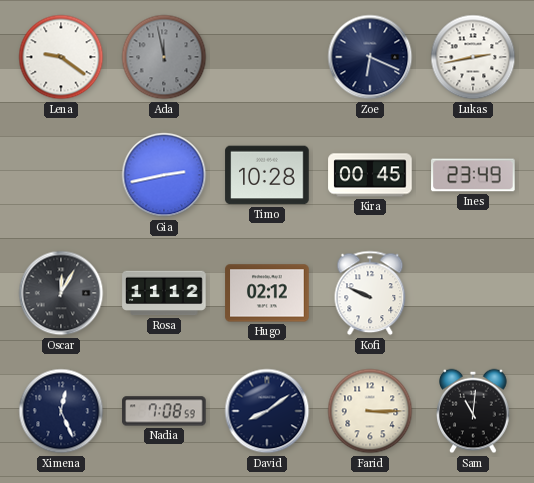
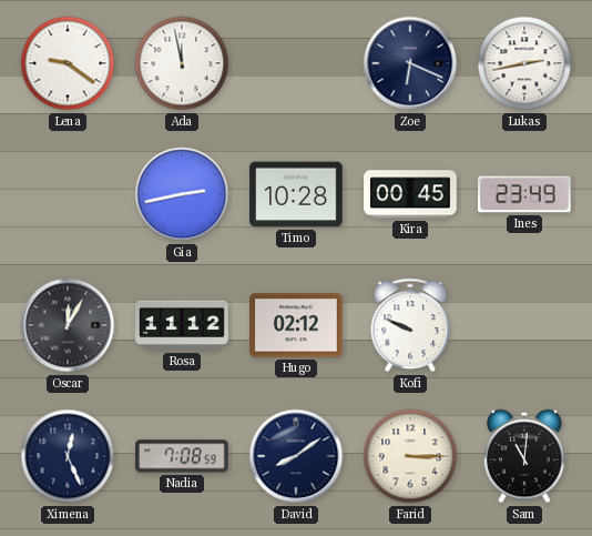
Ada dial: grey -> white
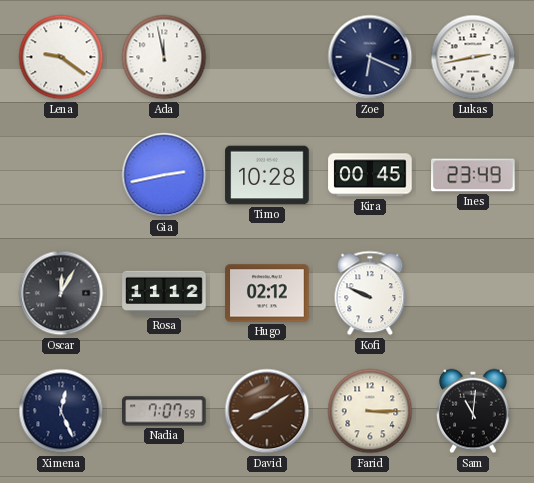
Nadia: 7:08 -> 7:07
David dial: navy -> brown
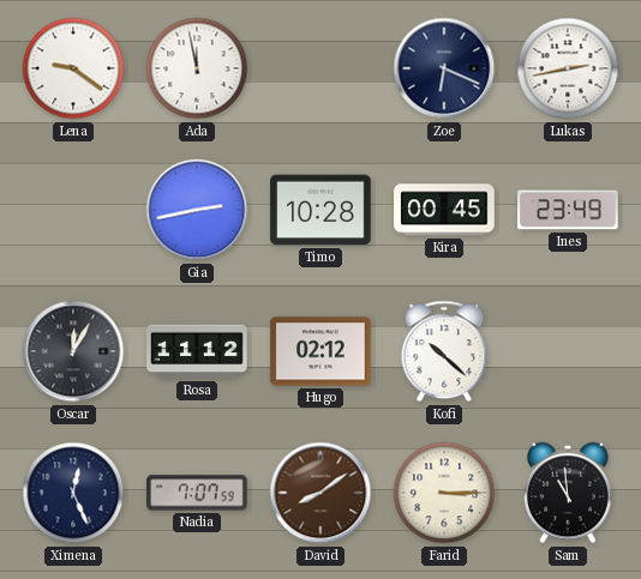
Kofi: 9:49 -> 10:22
Sam: 11:01 -> 10:59
